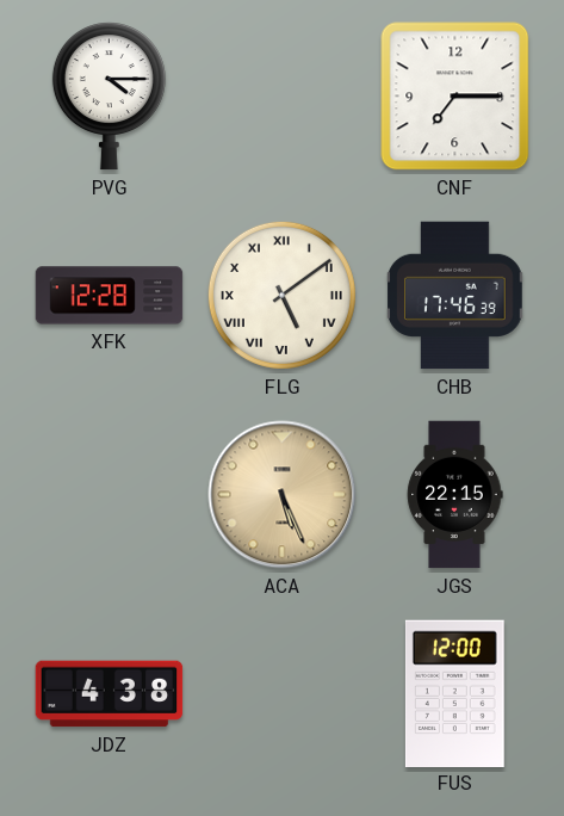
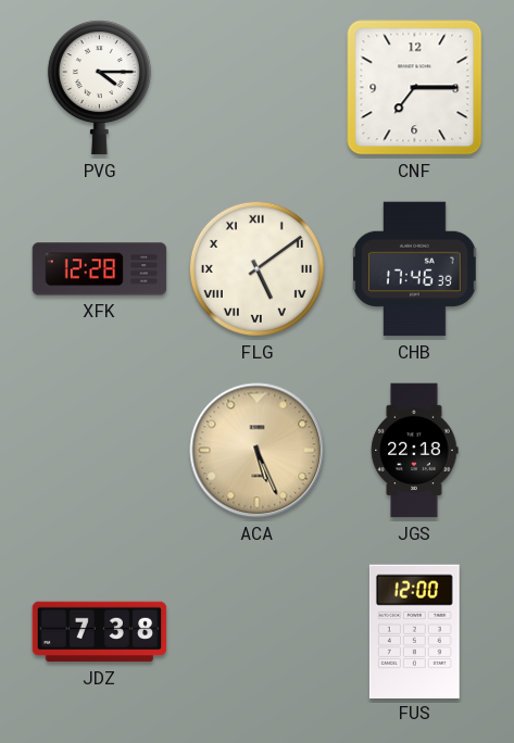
JGS: 22:15 -> 22:18
JDZ: 4:38 -> 7:38
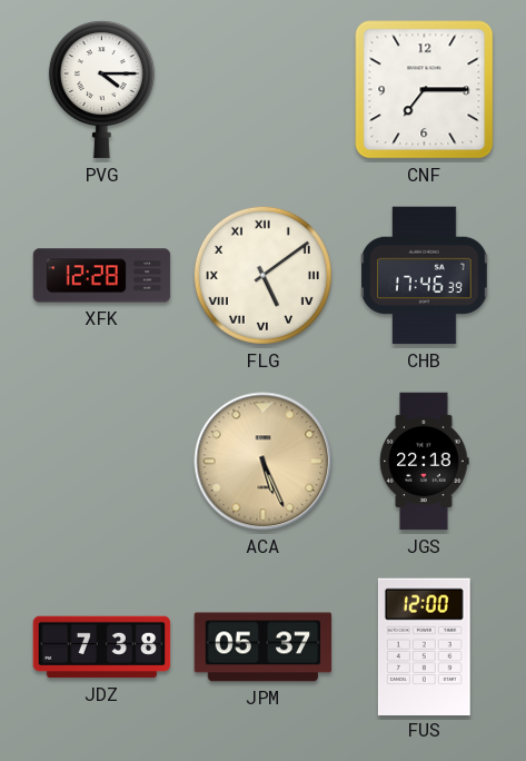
JPM: none -> 05:37
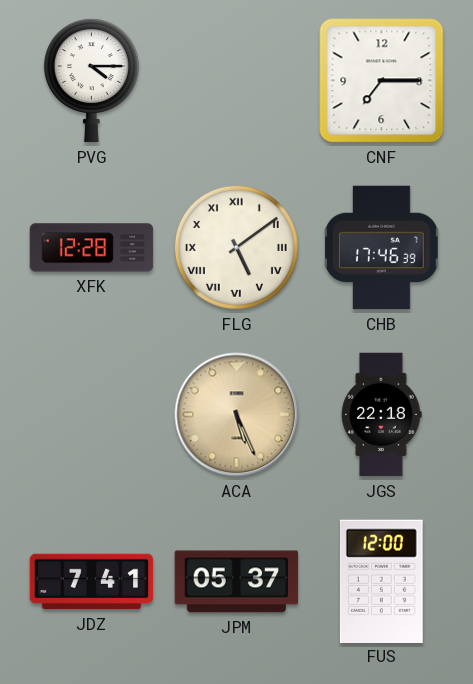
JDZ: 7:38 -> 7:41
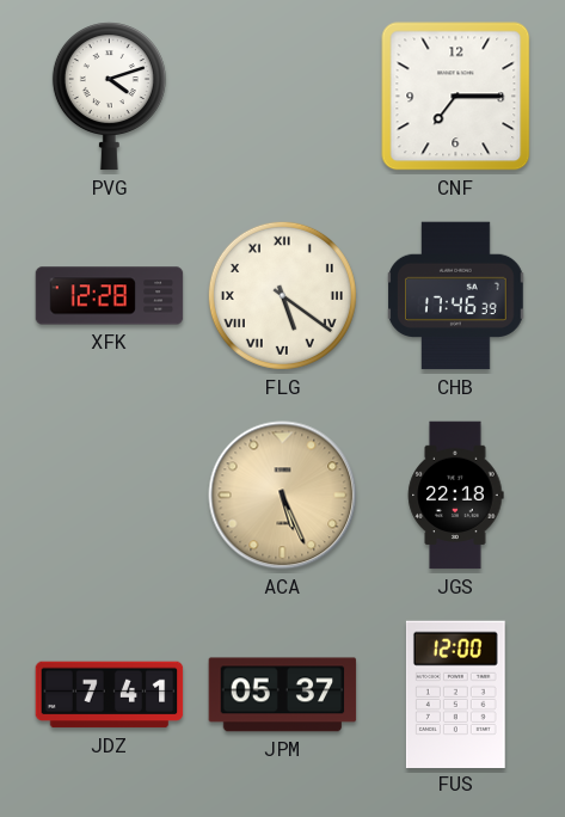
PVG: 4:15 -> 4:12
FLG: 5:09 -> 5:21
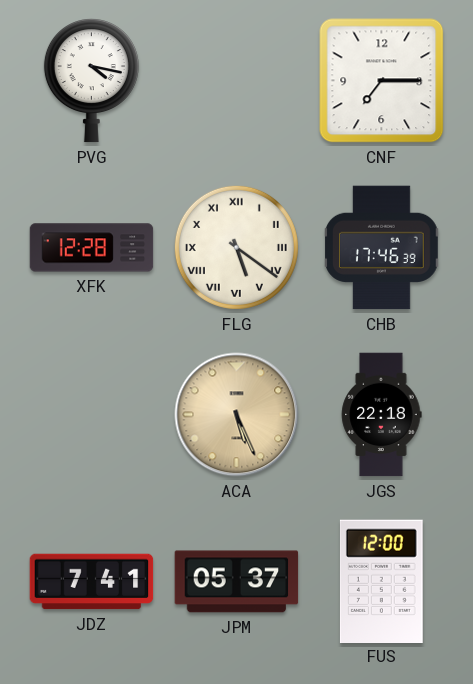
PVG: 4:12 -> 4:17
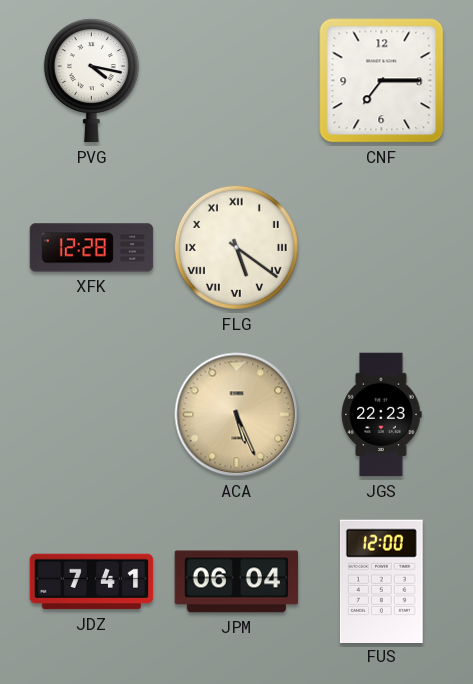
CHB: 17:46 -> none
JGS: 22:18 -> 22:23
JPM: 05:37 -> 06:04
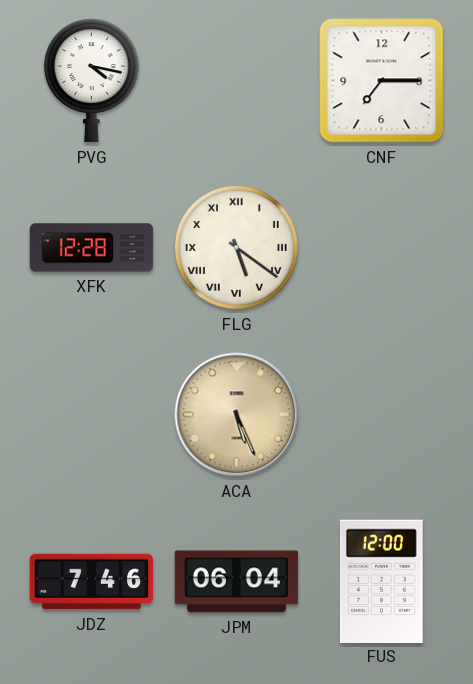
JGS: 22:23 -> none
JDZ: 7:41 -> 7:46
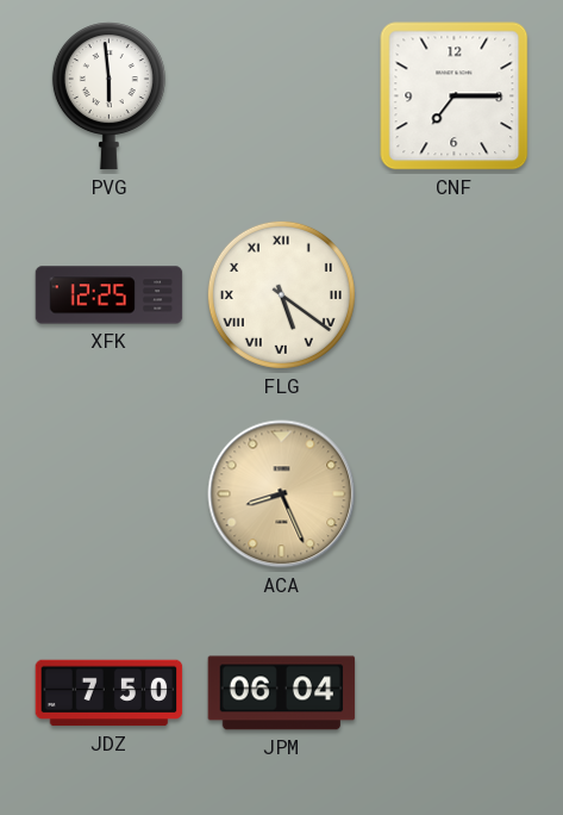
PVG: 4:17 -> 5:59
XFK: 12:28 -> 12:25
ACA: 5:26 -> 8:26
JDZ: 7:46 -> 7:50
FUS: 12:00 -> none
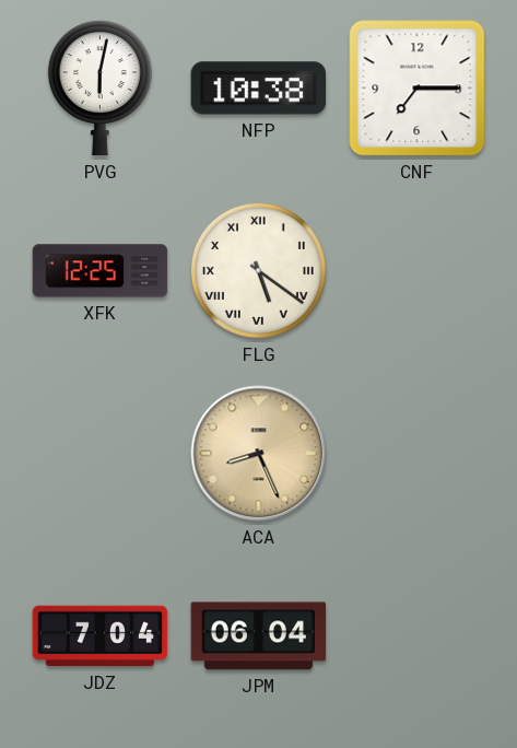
PVG: 5:59 -> 6:02
NFP: none -> 10:38
JDZ: 7:50 -> 7:04
